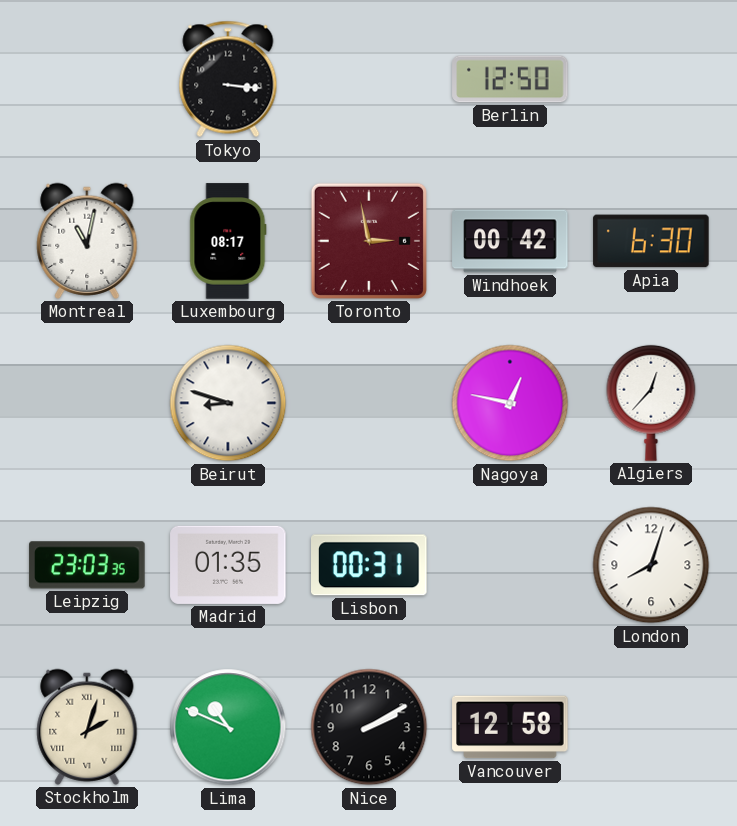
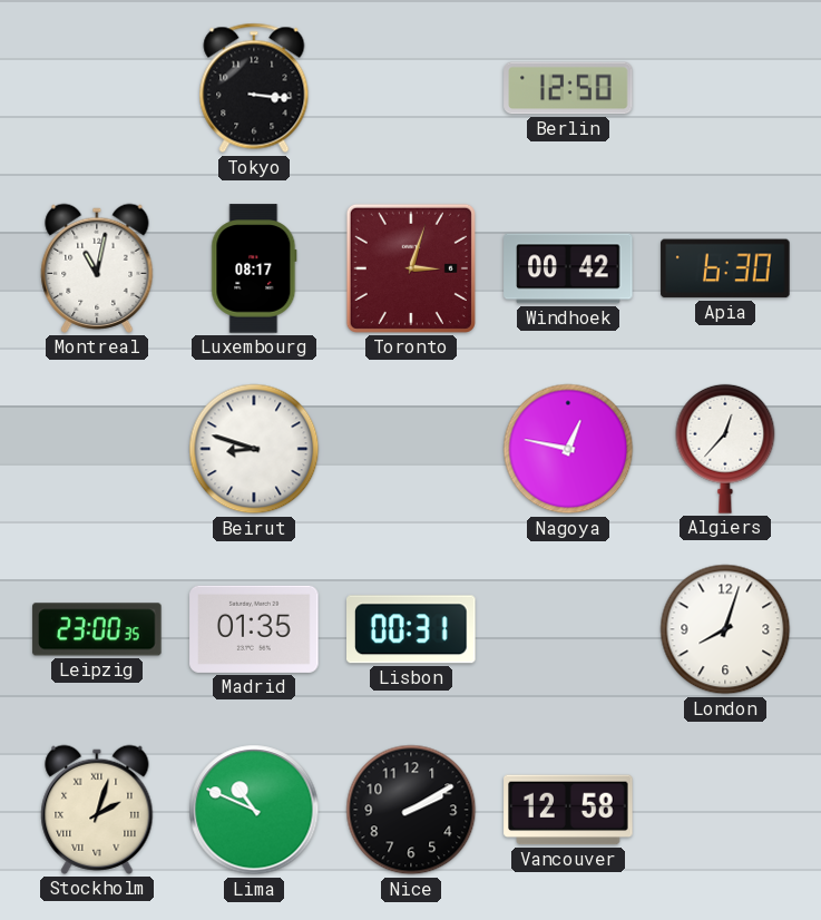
Toronto: 2:58 -> 3:03
Leipzig: 23:03 -> 23:00
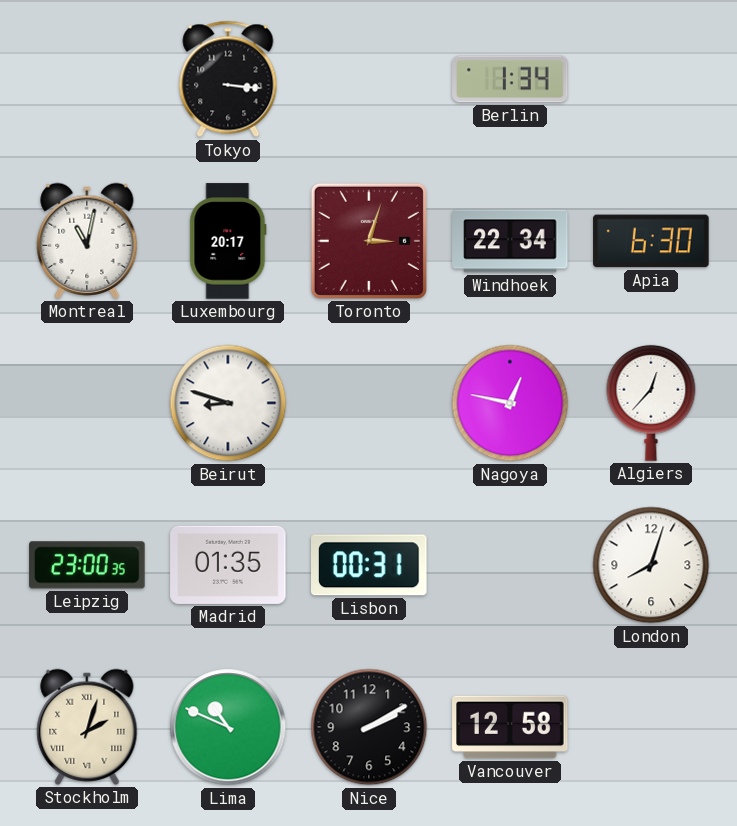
Berlin: 12:50 -> 1:34
Luxembourg: 08:17 -> 20:17
Windhoek: 00:42 -> 22:34
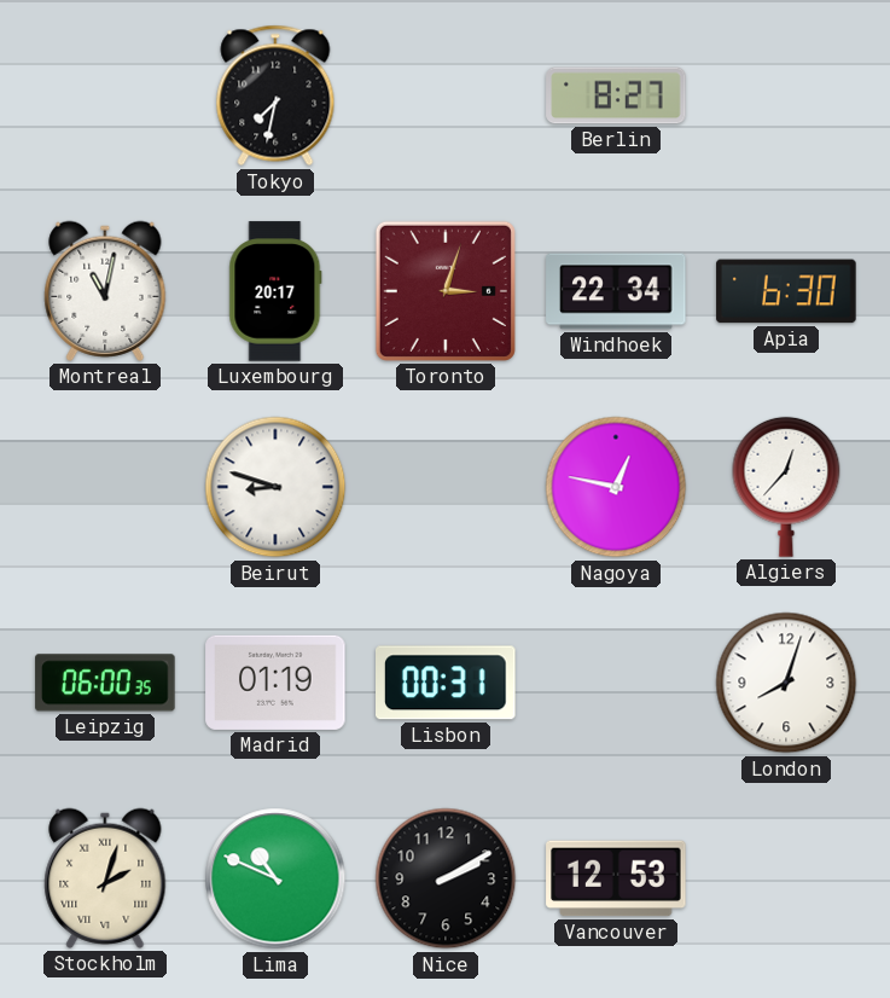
Tokyo: 3:16 -> 7:32
Berlin: 1:34 -> 8:27
Leipzig: 23:00 -> 06:00
Madrid: 01:35 -> 01:19
Vancouver: 12:58 -> 12:53
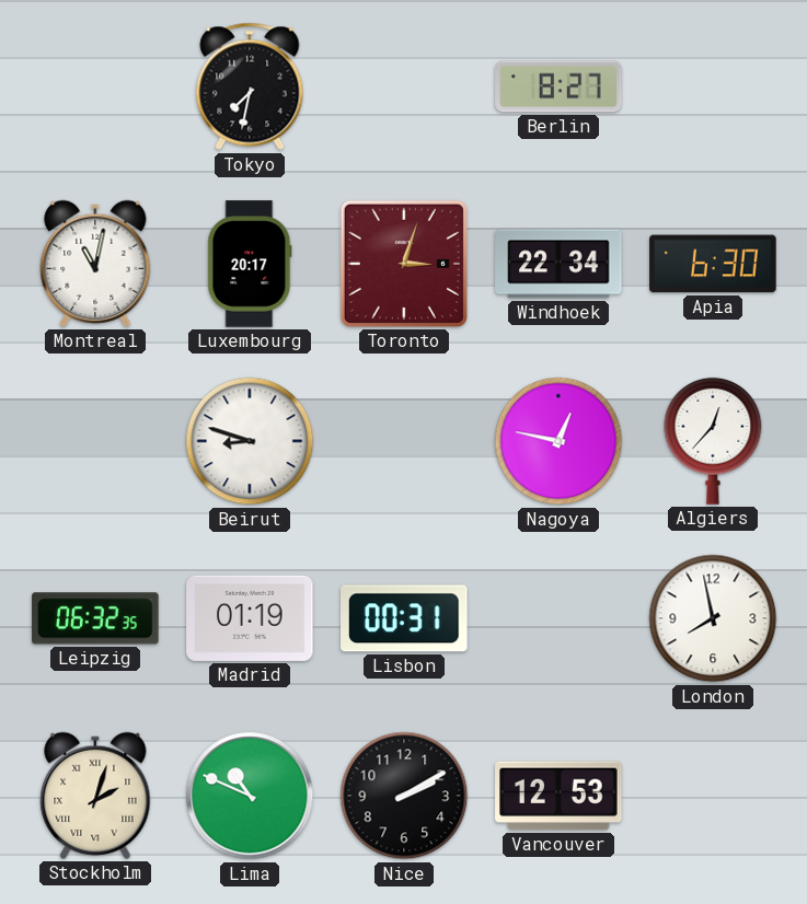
Leipzig: 06:00 -> 06:32
London: 8:03 -> 7:58
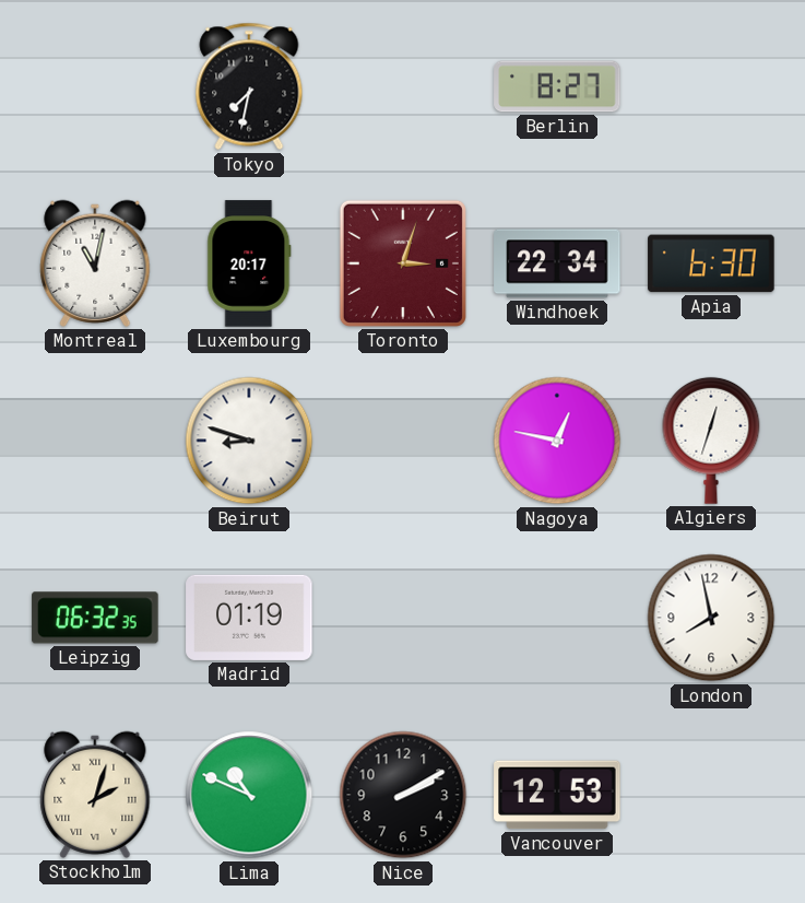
Algiers: 12:37 -> 12:33
Lisbon: 00:31 -> none
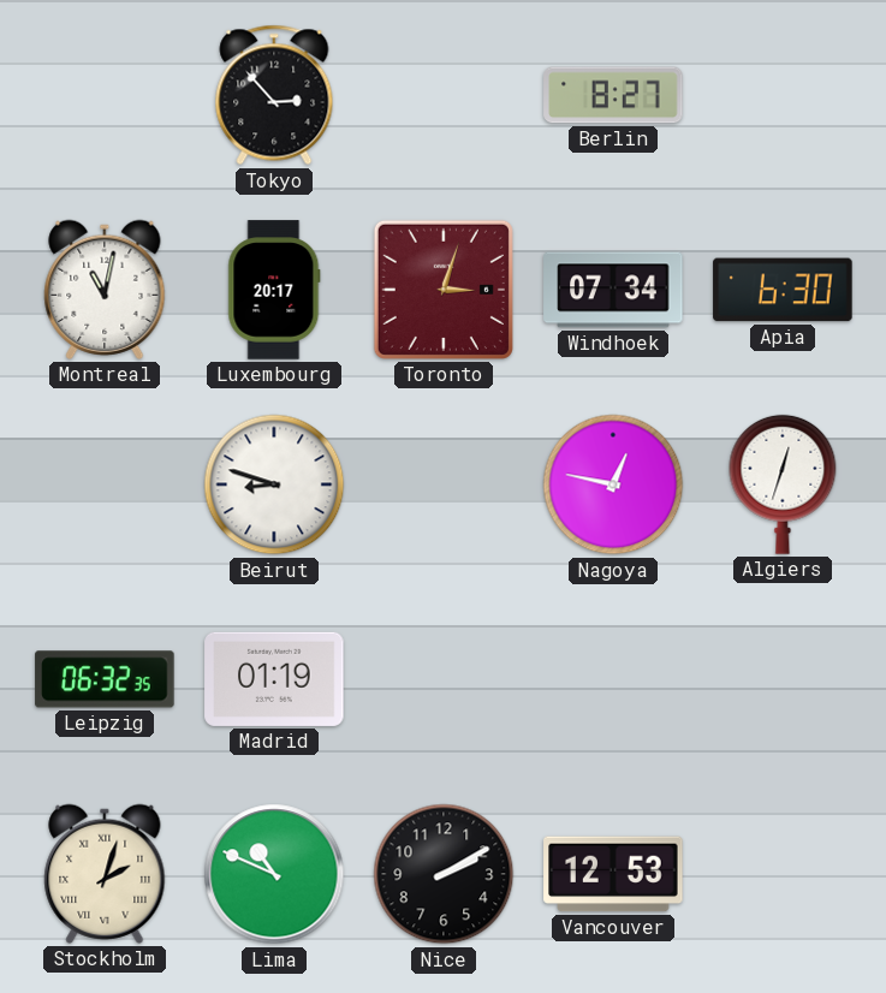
Tokyo: 7:32 -> 2:53
Windhoek: 22:34 -> 07:34
London: 7:58 -> none
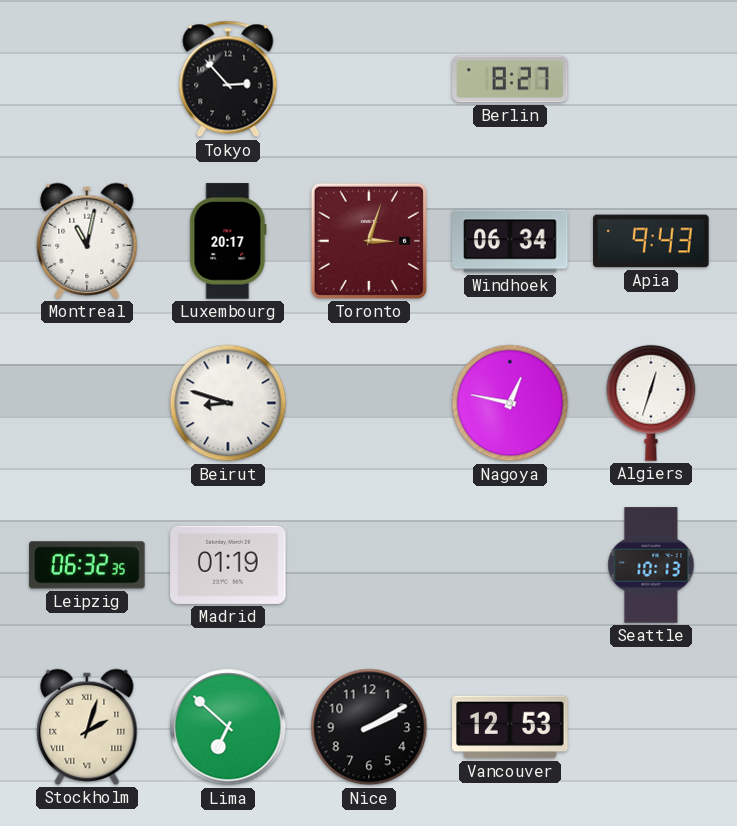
Windhoek: 07:34 -> 06:34
Apia: 6:30 -> 9:43
Seattle: none -> 10:13
Lima: 10:49 -> 6:52
